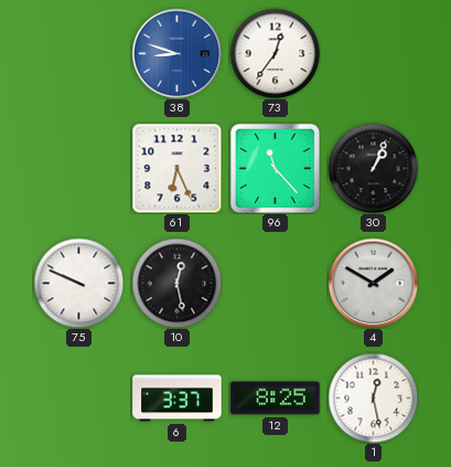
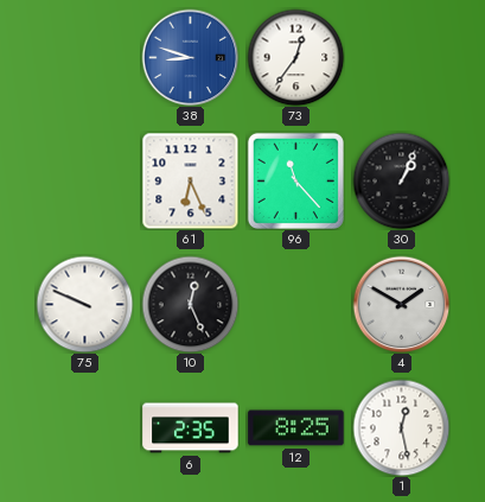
10: 12:28 -> 12:26
6: 3:37 -> 2:35
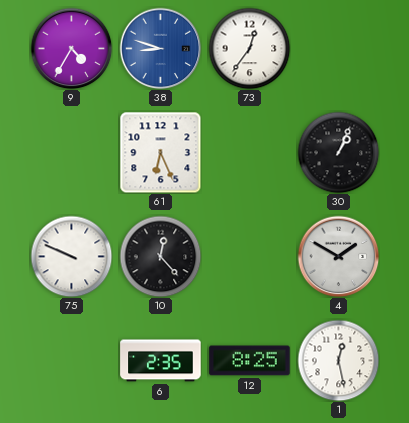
9: none -> 4:35
96: 11:23 -> none
10: 12:26 -> 12:23
